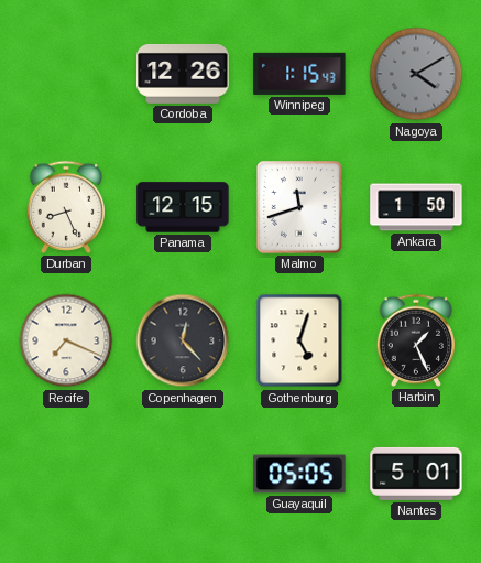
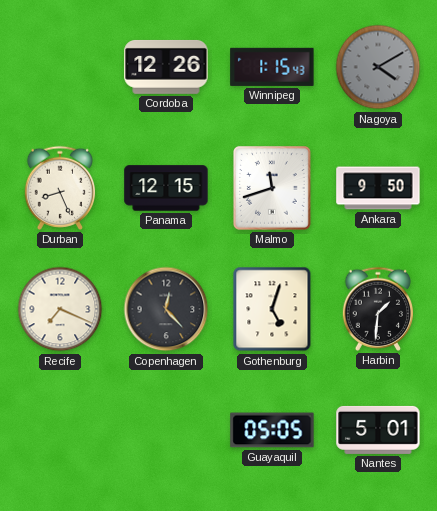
Ankara: 1:50 -> 9:50
Harbin: 1:26 -> 1:31
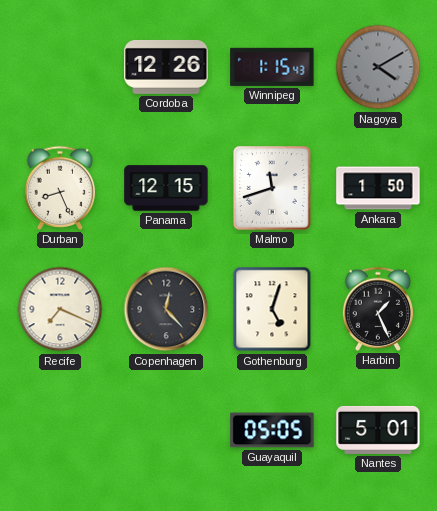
Ankara: 9:50 -> 1:50
Harbin: 1:31 -> 1:26
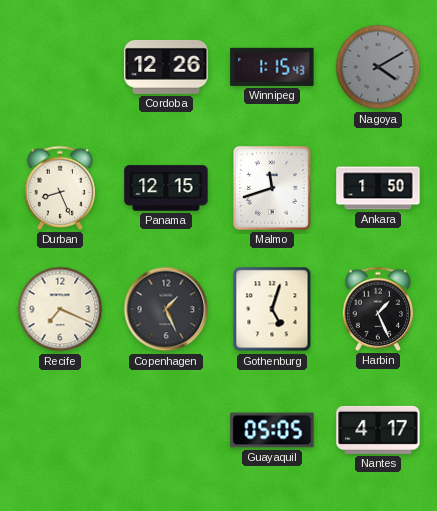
Copenhagen: 12:23 -> 1:26
Nantes: 5:01 -> 4:17
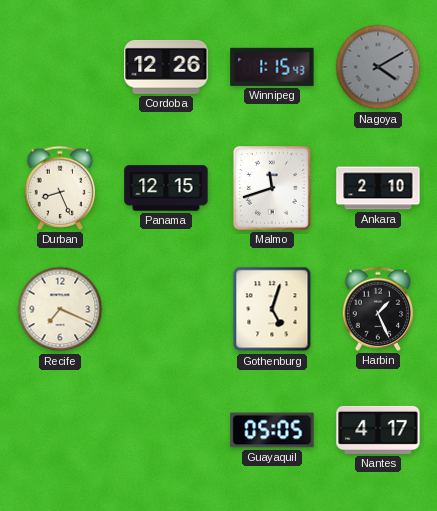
Ankara: 1:50 -> 2:10
Copenhagen: 1:26 -> none
